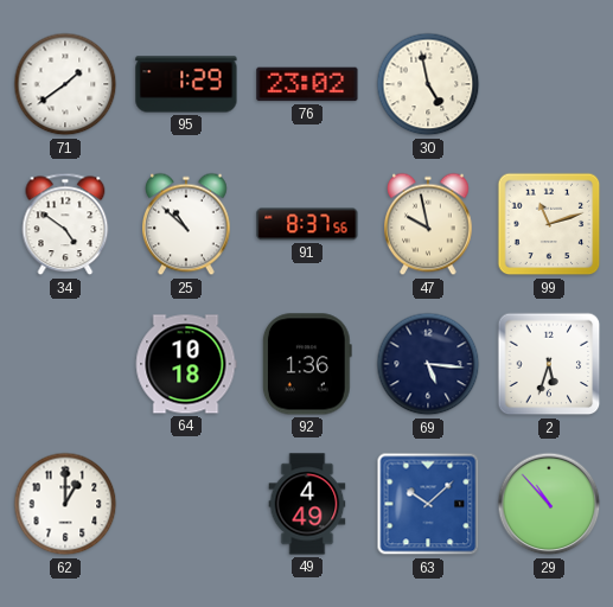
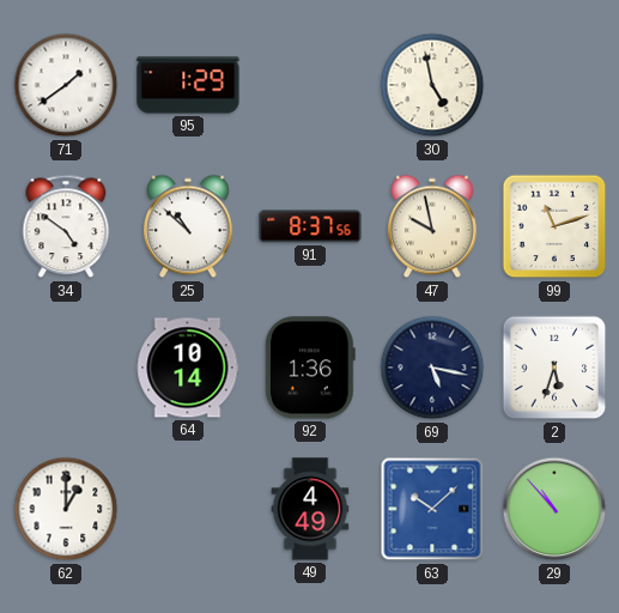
76: 23:02 -> none
64: 10:18 -> 10:14
69: 5:16 -> 5:17
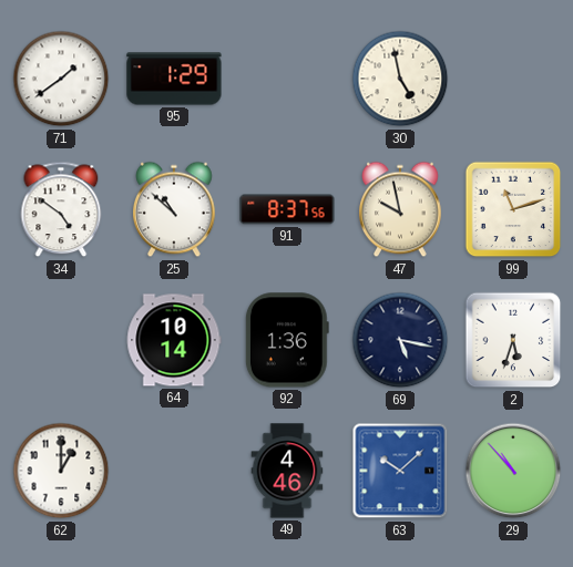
49: 4:49 -> 4:46
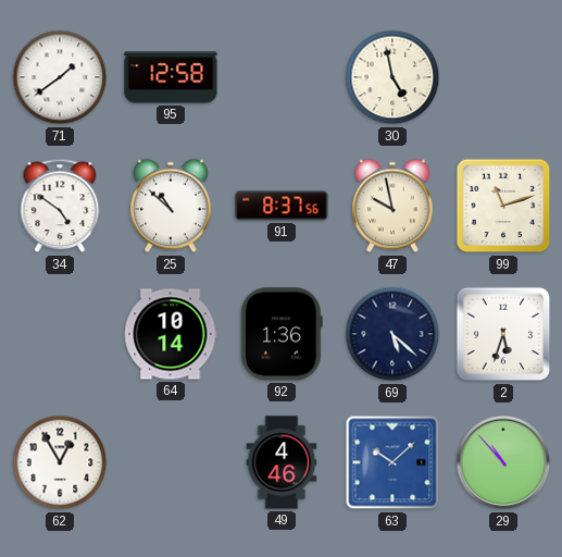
95: 1:29 -> 12:58
69: 5:17 -> 5:22
62: 1:00 -> 12:55
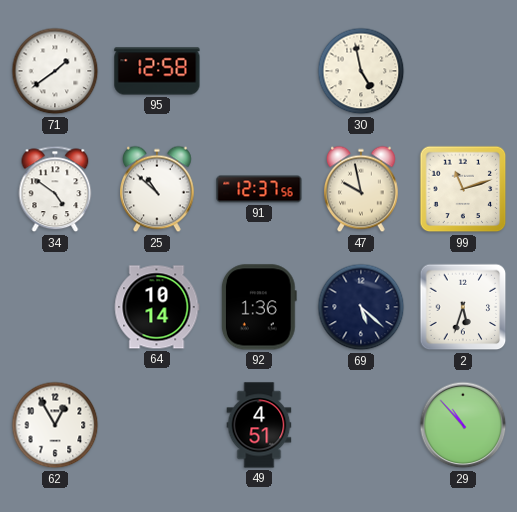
91: 8:37 -> 12:37
49: 4:46 -> 4:51
63: 10:08 -> none
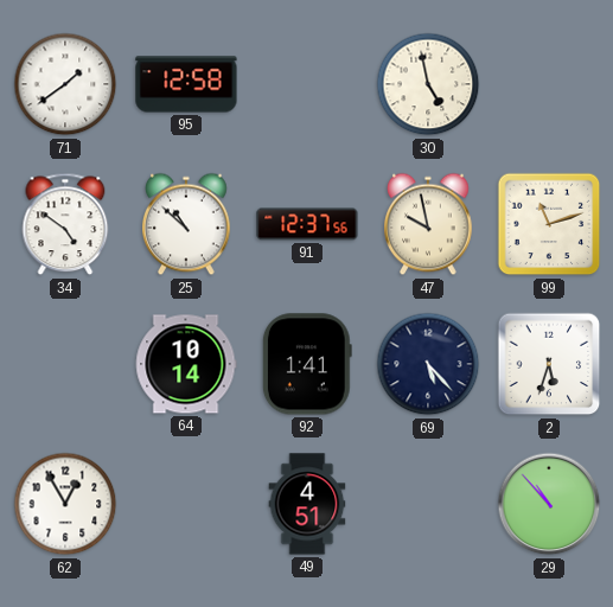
92: 1:36 -> 1:41
69: 5:22 -> 5:23
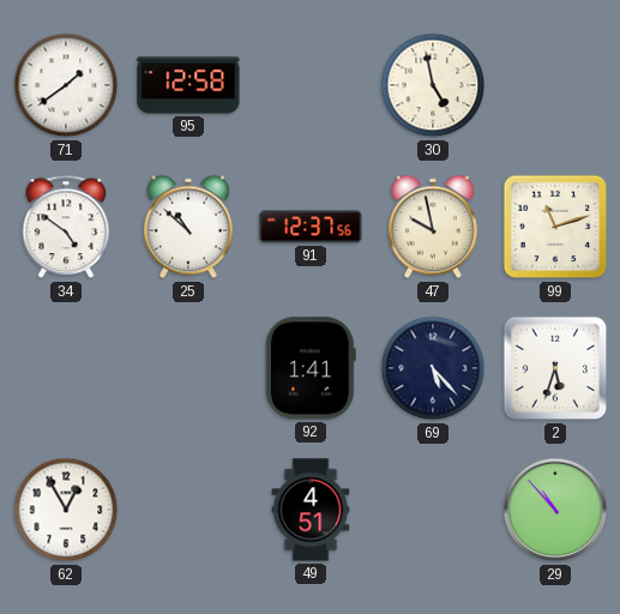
64: 10:14 -> none
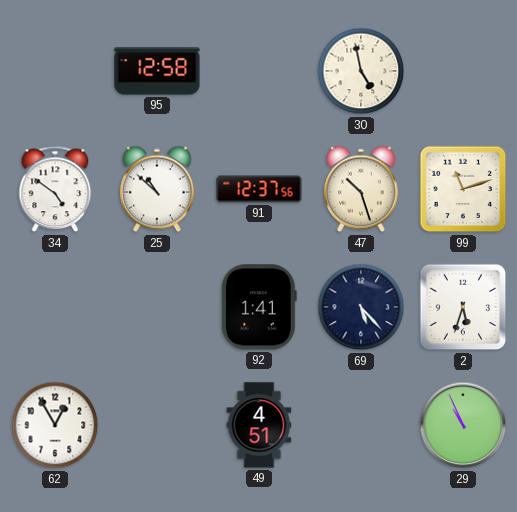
71: 1:39 -> none
47: 9:58 -> 10:27
29: 10:53 -> 10:56
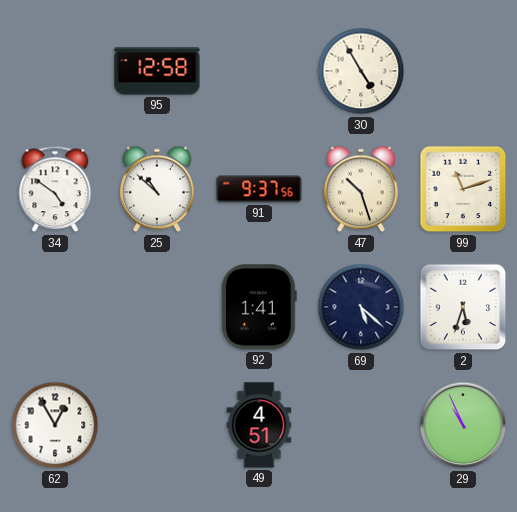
30: 4:58 -> 4:55
91: 12:37 -> 9:37
69: 5:23 -> 5:22
